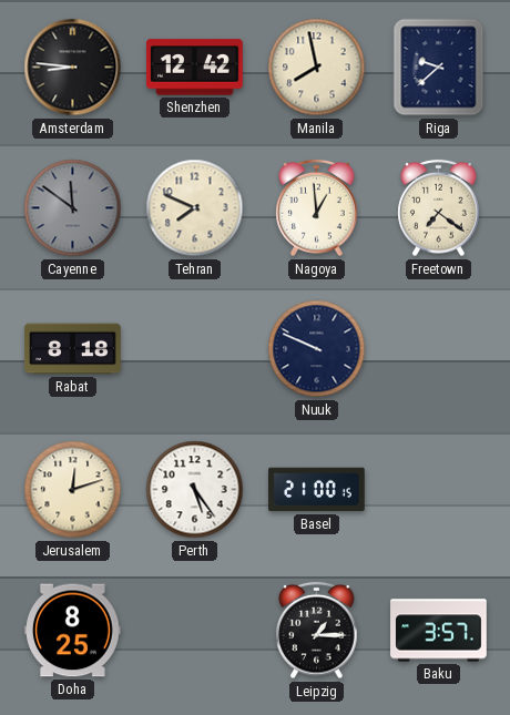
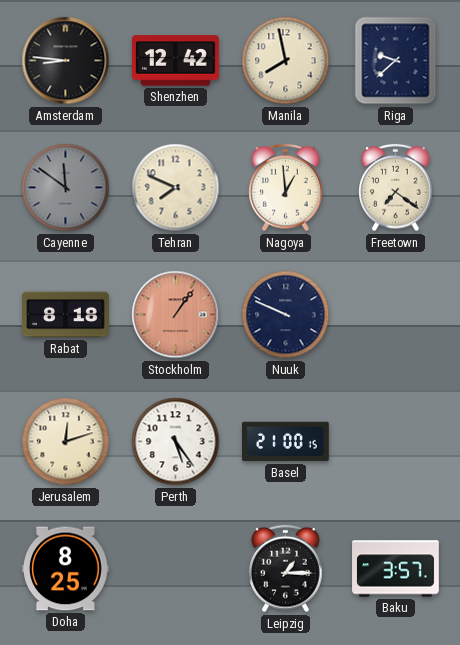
Stockholm: none -> 1:06
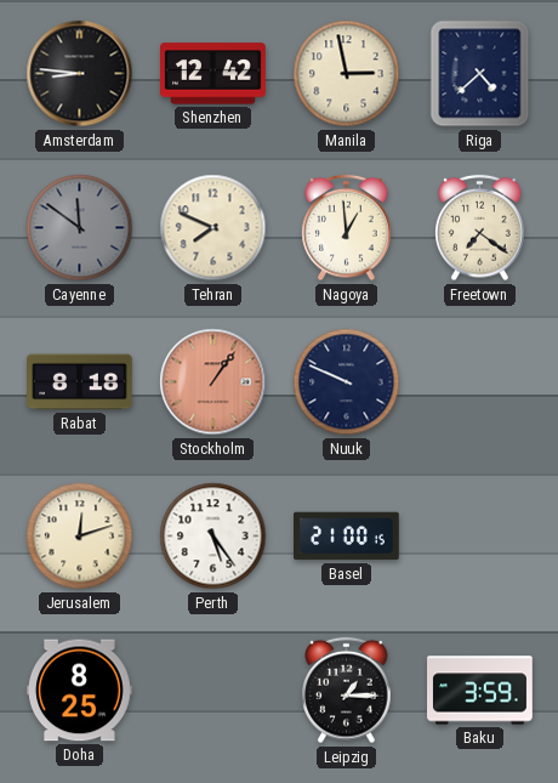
Manila: 7:58 -> 2:58
Riga: 9:38 -> 4:38
Baku: 3:57 -> 3:59
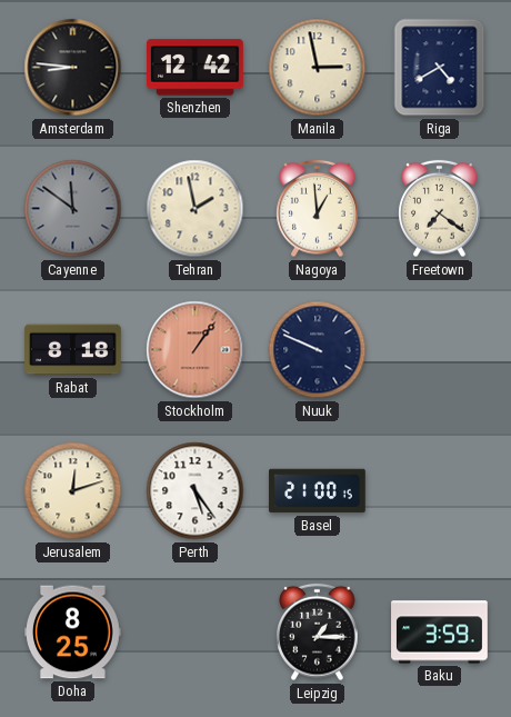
Riga: 4:38 -> 4:40
Tehran: 7:49 -> 1:58
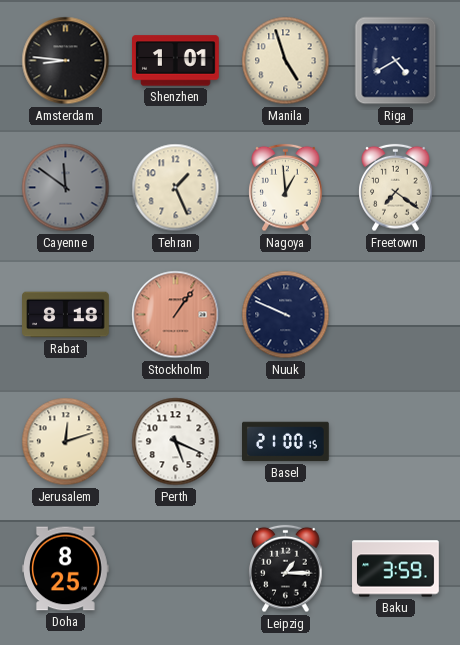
Shenzhen: 12:42 -> 1:01
Manila: 2:58 -> 4:57
Tehran: 1:58 -> 1:26
Perth: 5:24 -> 5:19
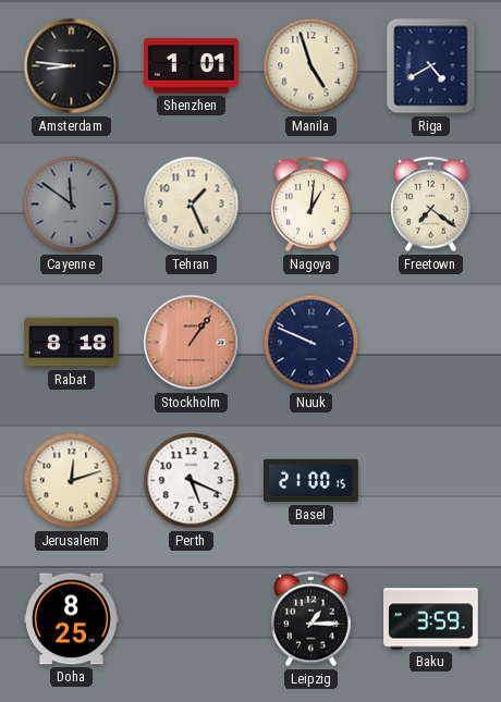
Nagoya: 12:59 -> 1:01
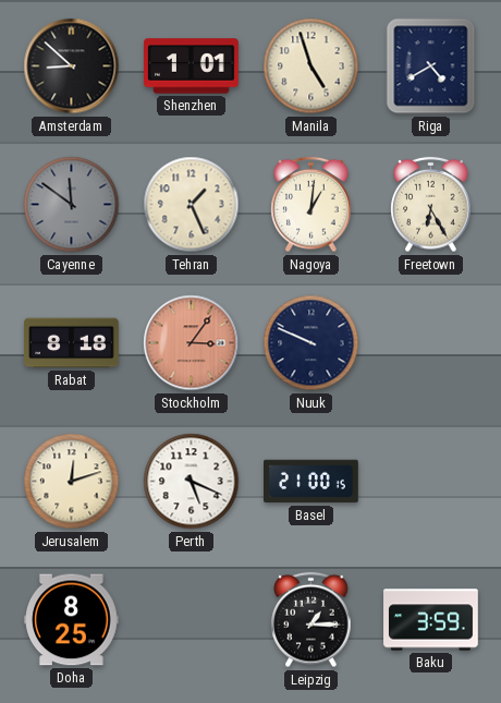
Amsterdam: 8:46 -> 8:52
Freetown: 7:21 -> 6:25
Stockholm: 1:06 -> 3:06
